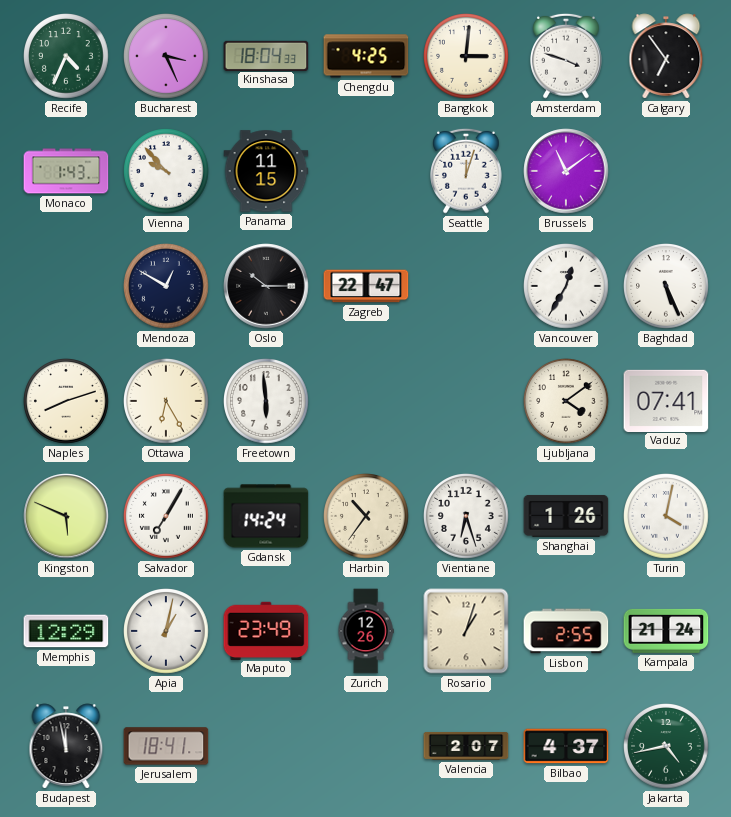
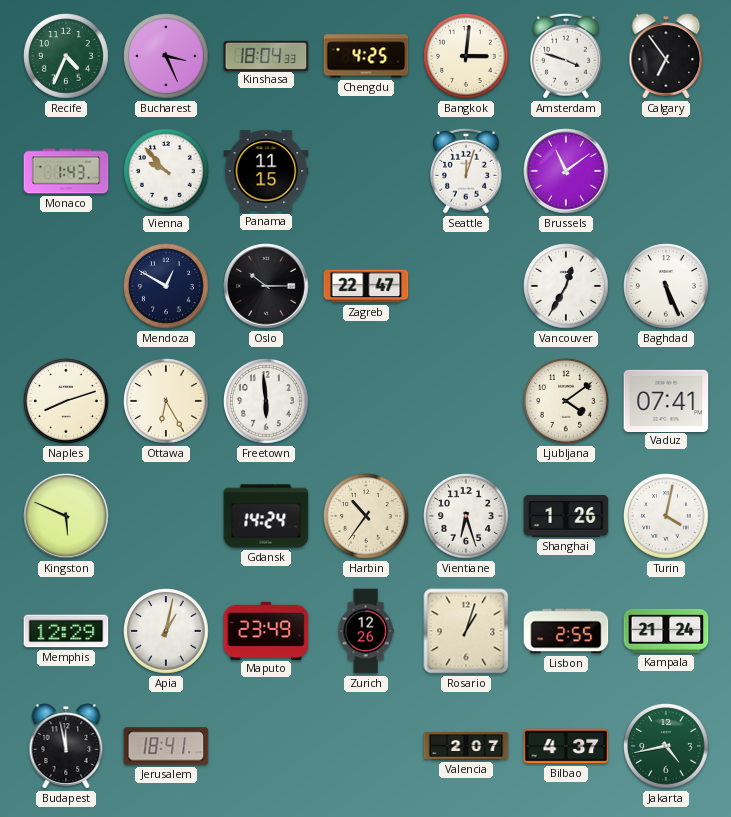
Salvador: 7:05 -> none
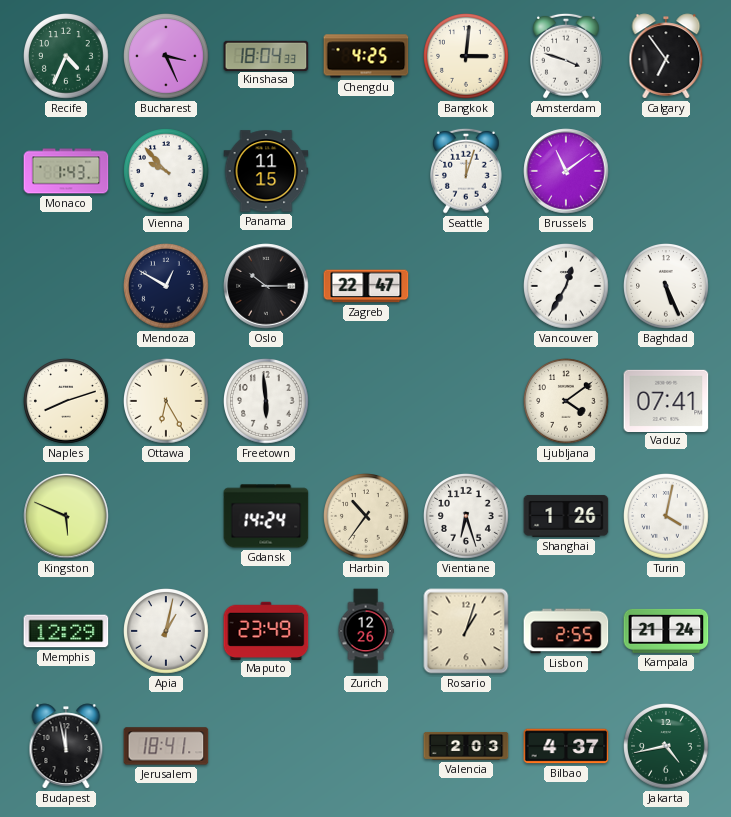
Valencia: 2:07 -> 2:03
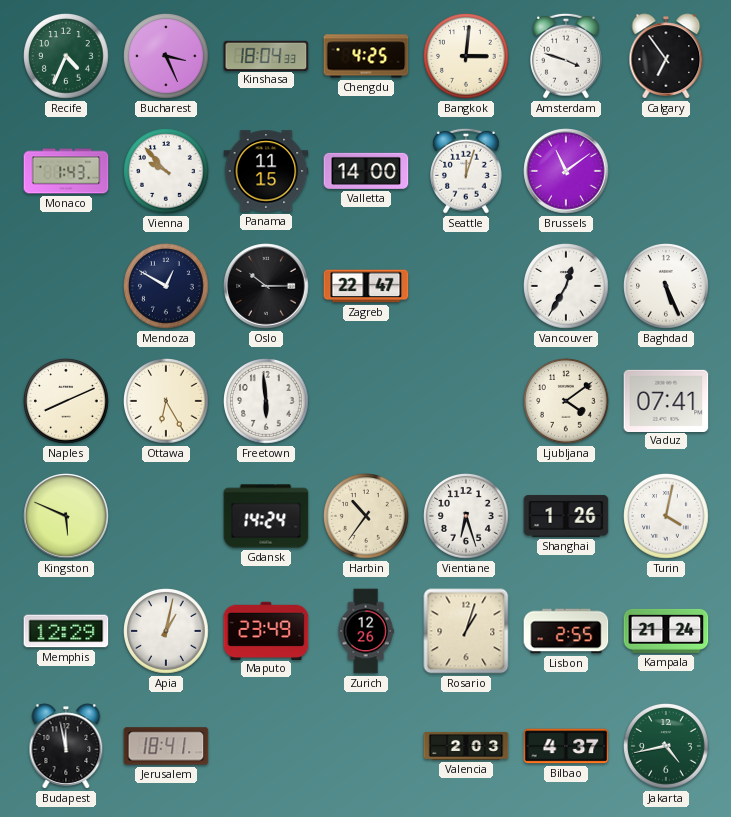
Valletta: none -> 14:00
Naples: 8:12 -> 8:11
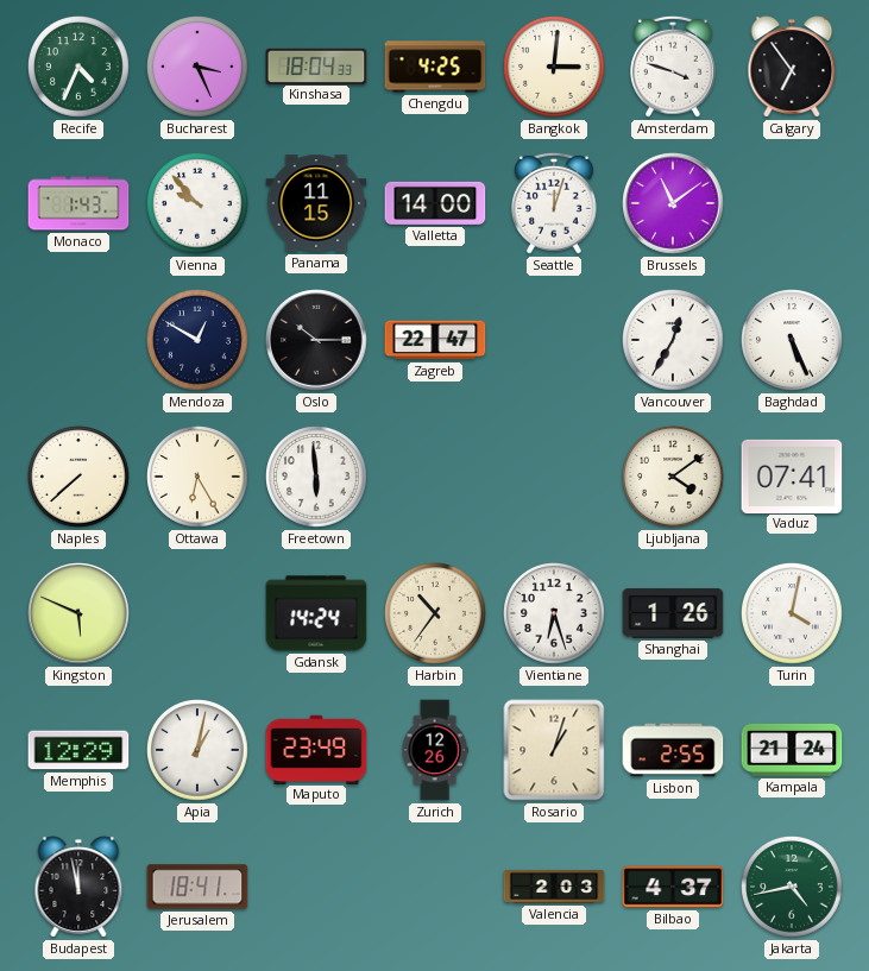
Naples: 8:11 -> 7:38
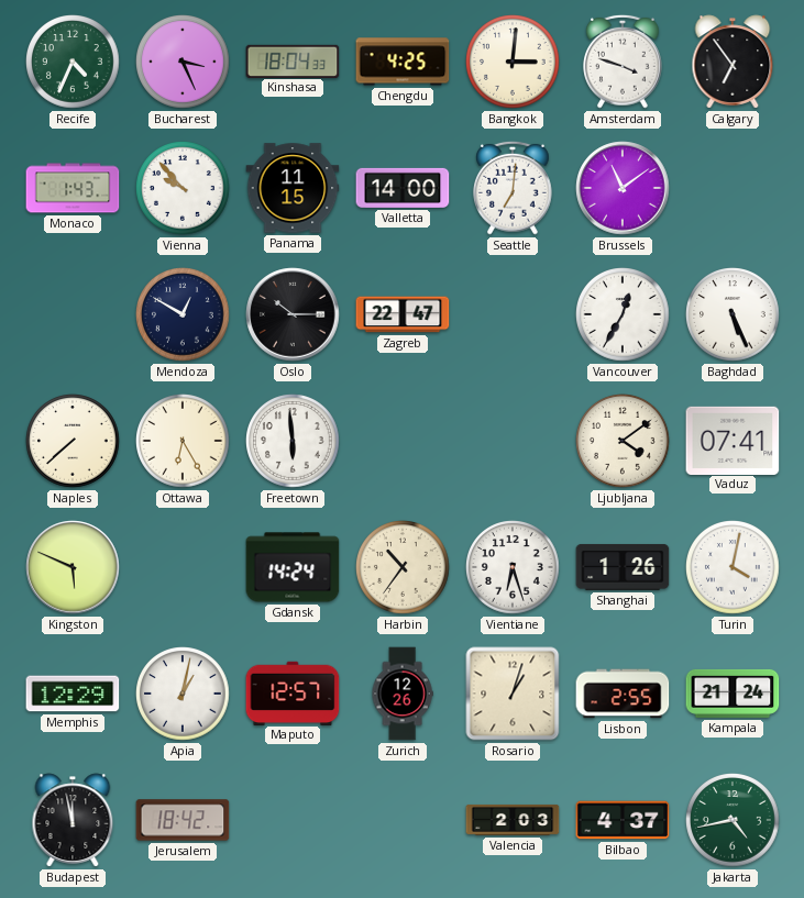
Seattle: 12:03 -> 7:01
Maputo: 23:49 -> 12:57
Jerusalem: 18:41 -> 18:42
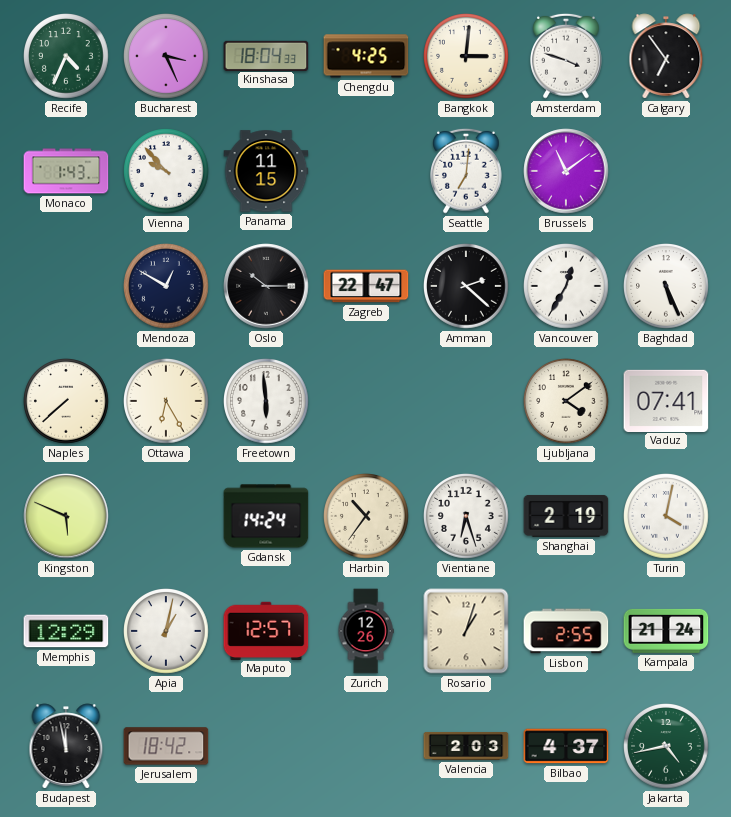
Valletta: 14:00 -> none
Amman: none -> 2:22
Shanghai: 1:26 -> 2:19
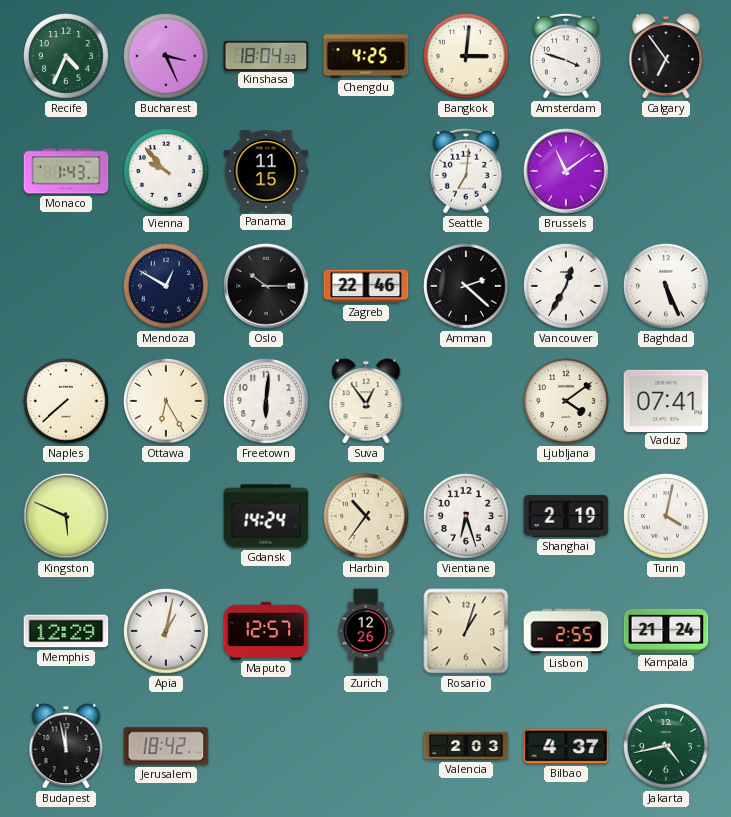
Zagreb: 22:47 -> 22:46
Freetown: 5:59 -> 6:01
Suva: none -> 12:54
